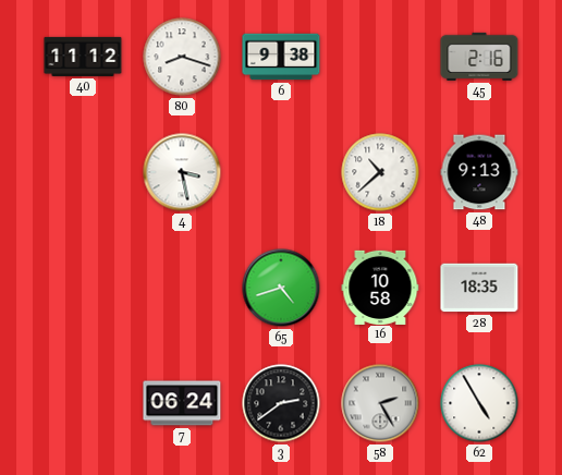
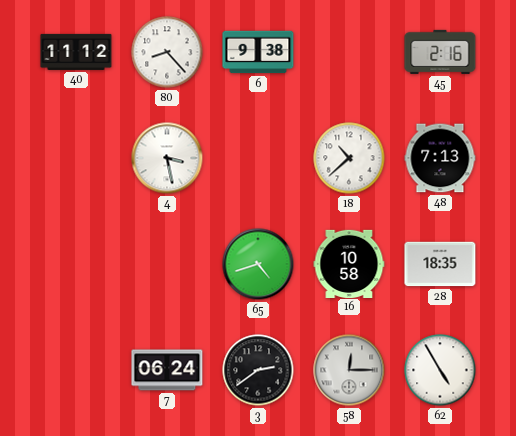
80: 8:18 -> 8:23
48: 9:13 -> 7:13
58: 2:25 -> 12:15
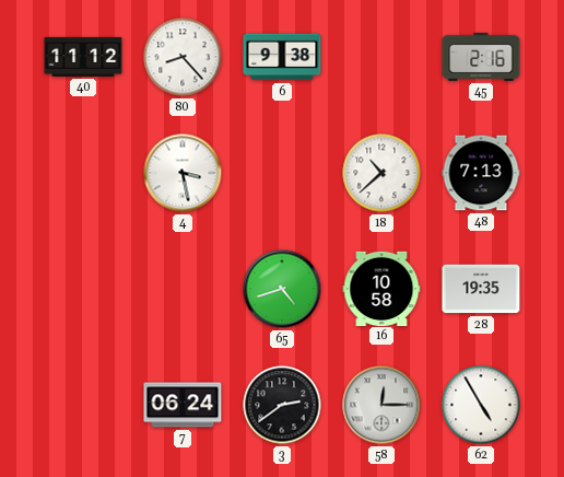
28: 18:35 -> 19:35
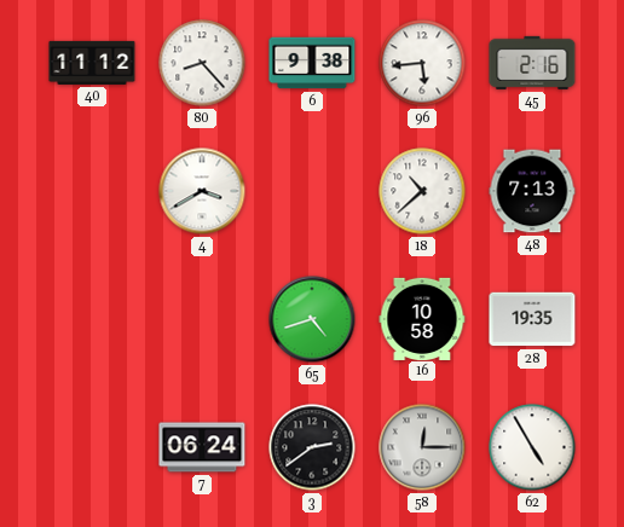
96: none -> 5:44
4: 3:28 -> 3:40
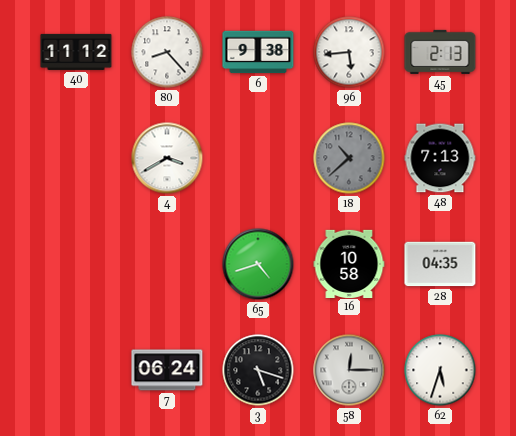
45: 2:16 -> 2:13
18 dial: white -> grey
28: 19:35 -> 04:35
3: 2:39 -> 5:18
62: 4:55 -> 5:33
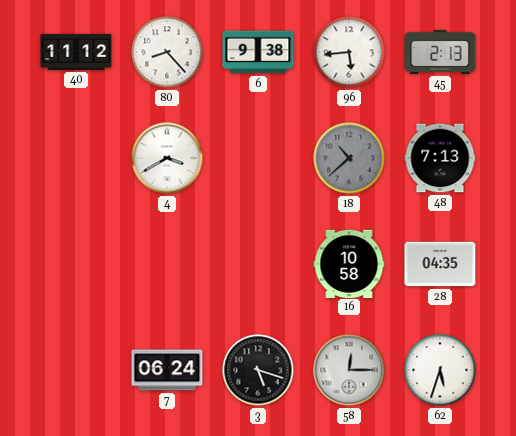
65: 4:42 -> none
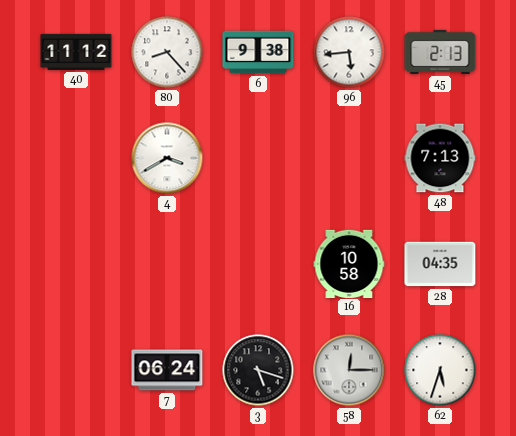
18: 10:38 -> none
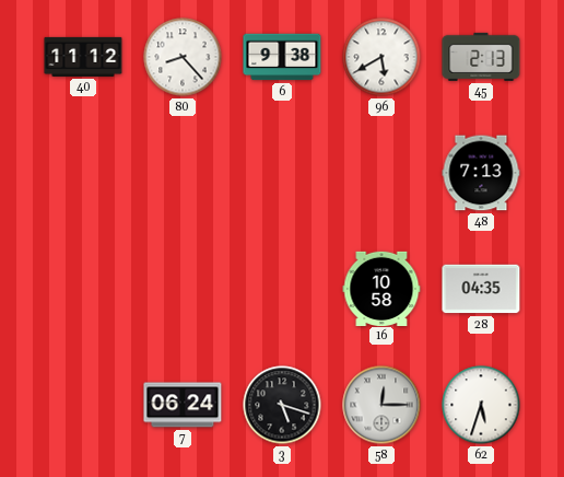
96: 5:44 -> 5:40
4: 3:40 -> none
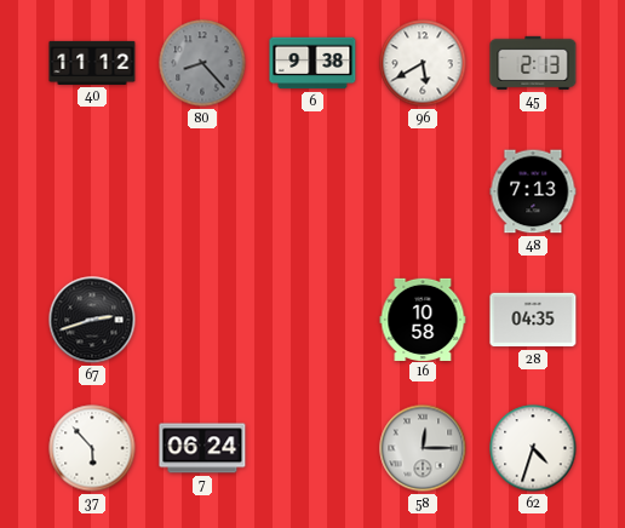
80 dial: white -> grey
67: none -> 2:42
37: none -> 5:53
3: 5:18 -> none
62: 5:33 -> 4:33
